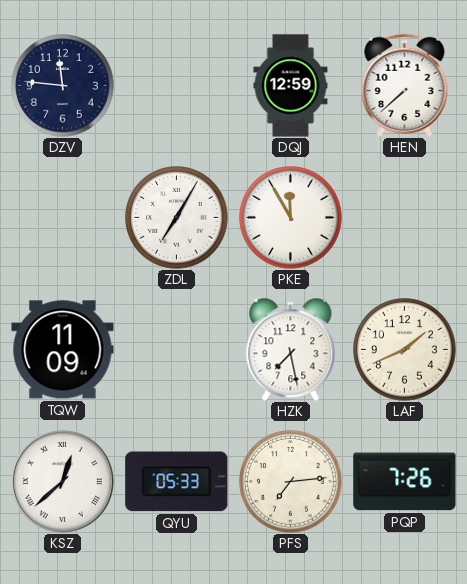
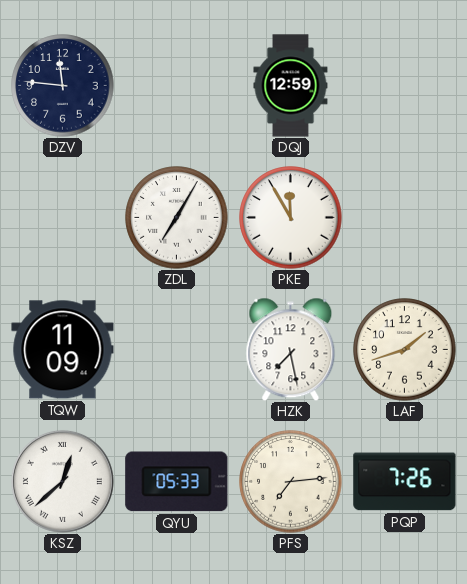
HEN: 7:38 -> none
LAF: 1:41 -> 1:42
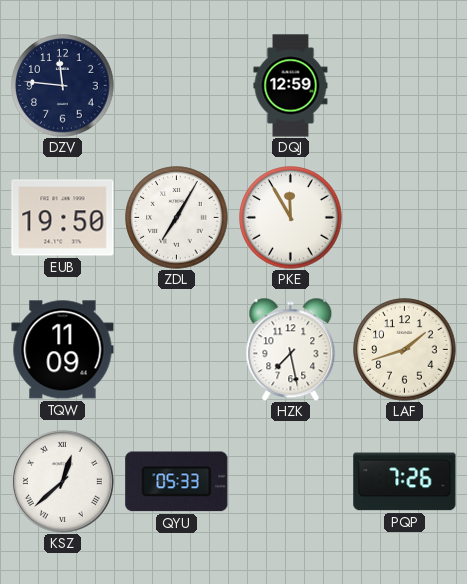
EUB: none -> 19:50
PFS: 7:14 -> none
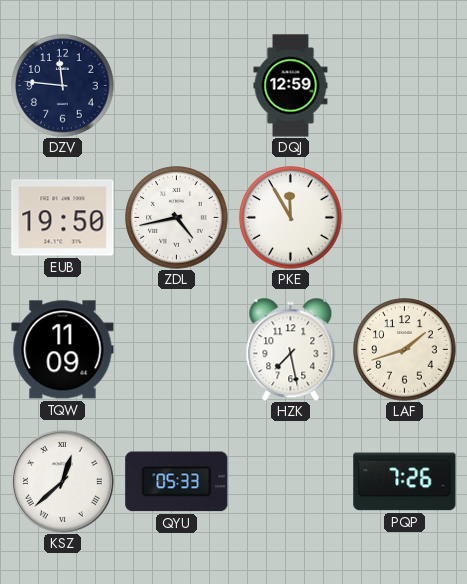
ZDL: 7:05 -> 4:43
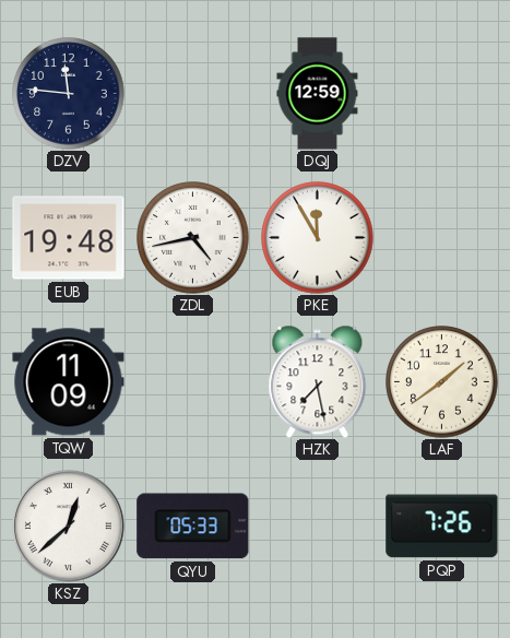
EUB: 19:50 -> 19:48
LAF: 1:42 -> 1:39
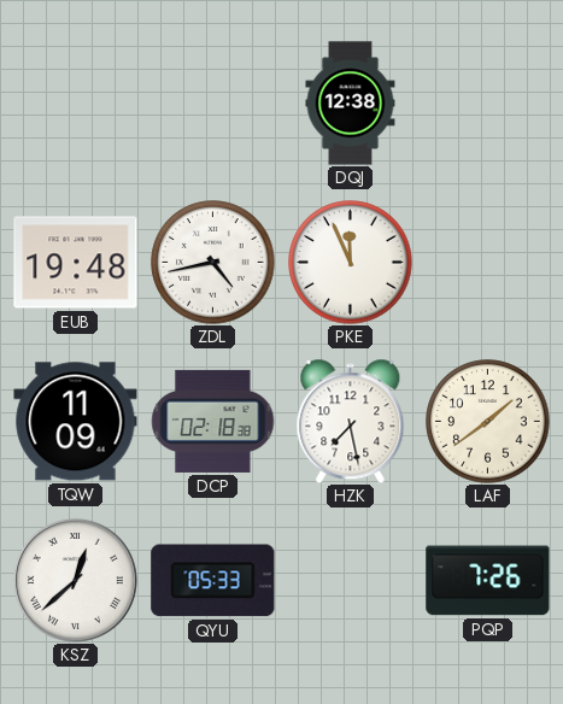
DZV: 11:46 -> none
DQJ: 12:59 -> 12:38
PKE: 11:55 -> 11:56
DCP: none -> 02:18
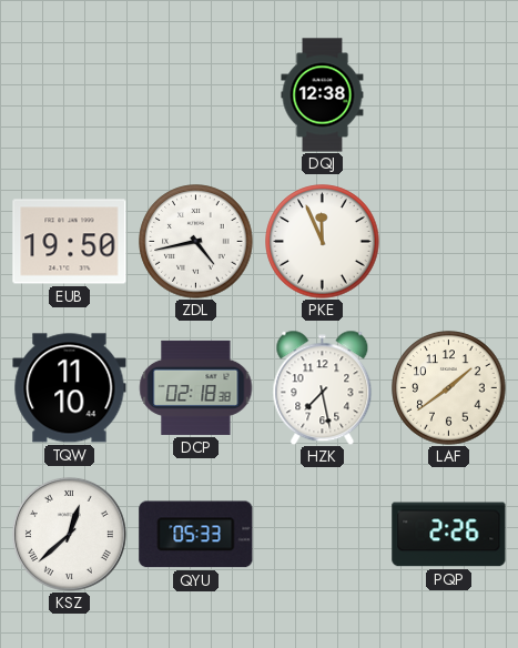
EUB: 19:48 -> 19:50
TQW: 11:09 -> 11:10
PQP: 7:26 -> 2:26
